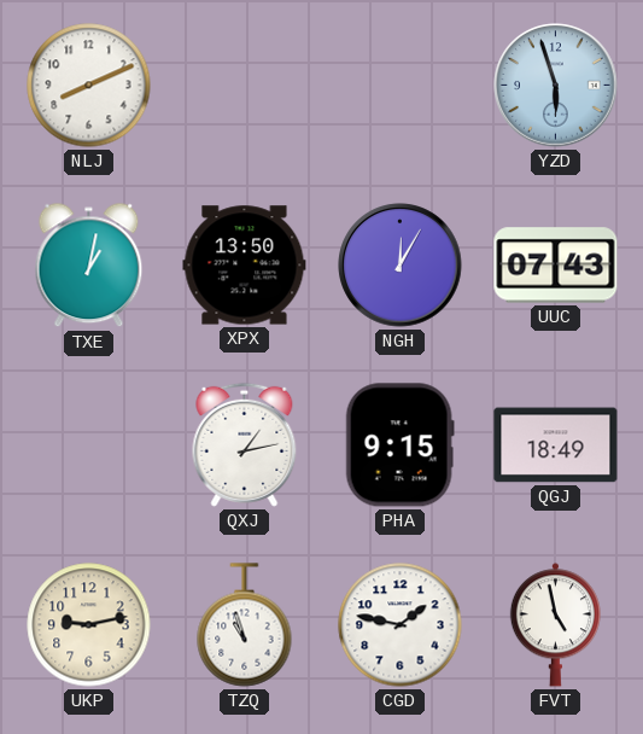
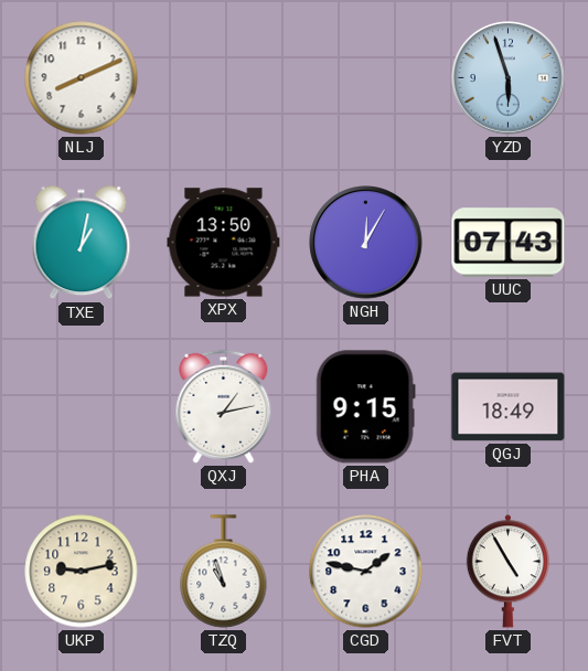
FVT: 4:58 -> 4:55
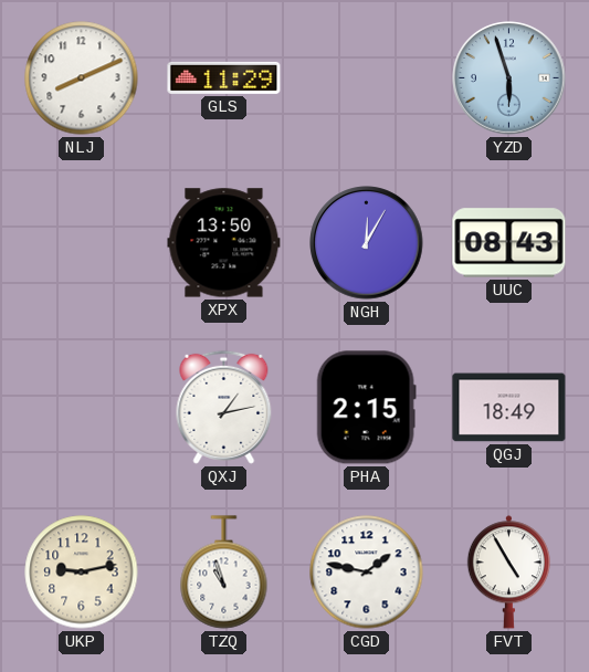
GLS: none -> 11:29
TXE: 1:02 -> none
UUC: 07:43 -> 08:43
PHA: 9:15 -> 2:15
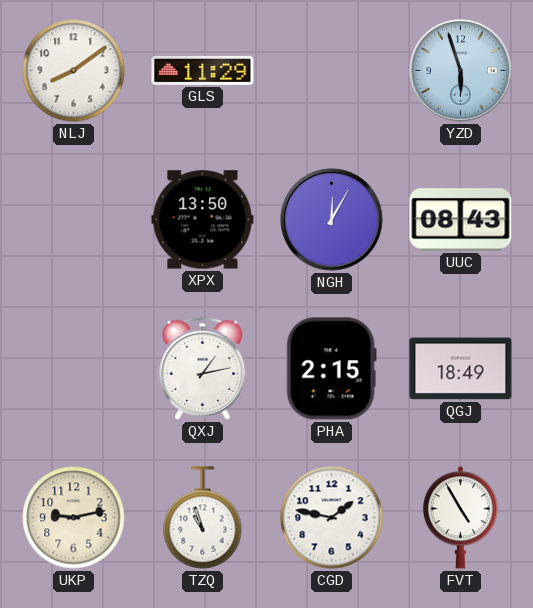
NLJ: 8:11 -> 8:09
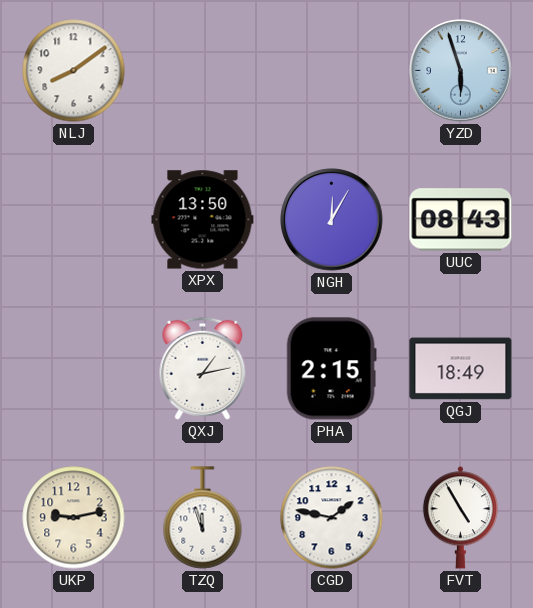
GLS: 11:29 -> none
TZQ: 10:57 -> 11:57
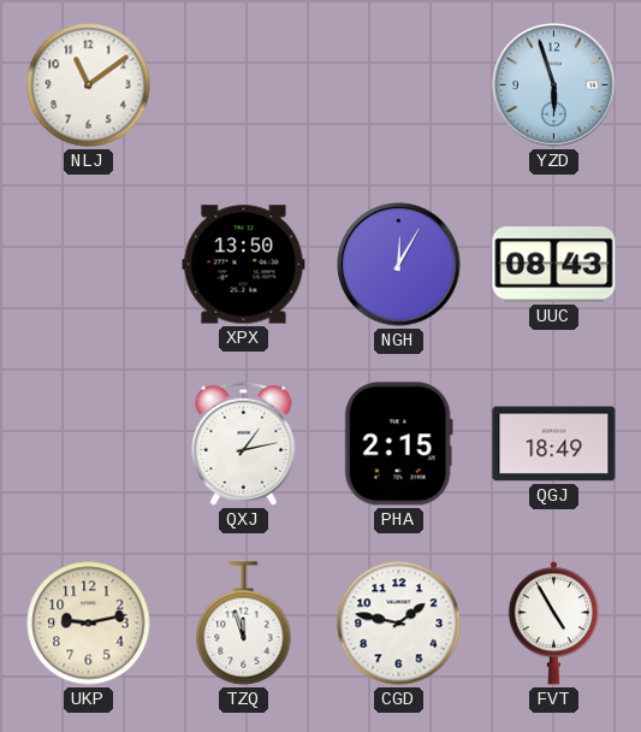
NLJ: 8:09 -> 11:09
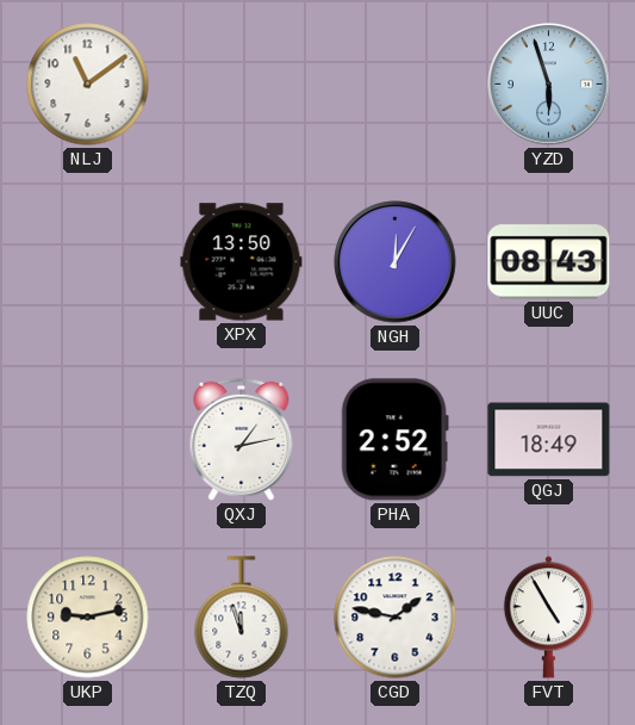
PHA: 2:15 -> 2:52
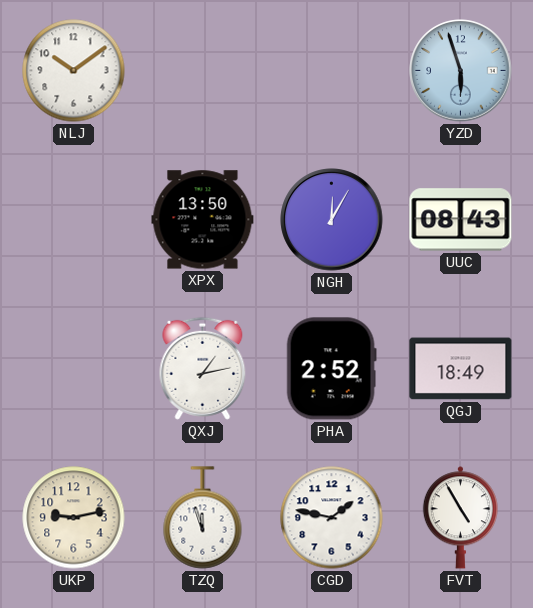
NLJ: 11:09 -> 10:09
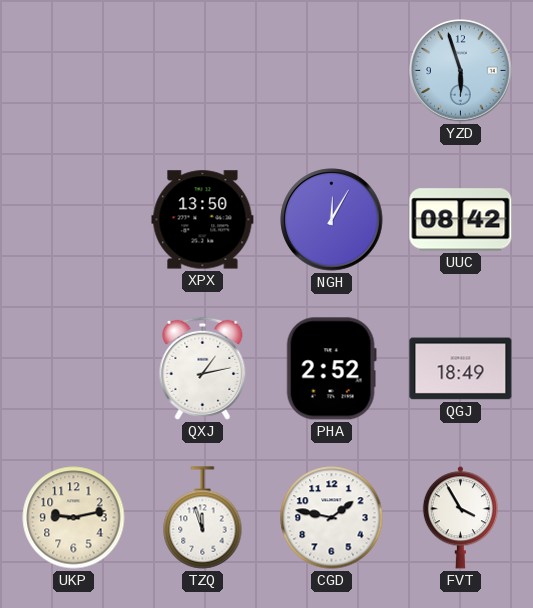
NLJ: 10:09 -> none
UUC: 08:43 -> 08:42
FVT: 4:55 -> 3:55
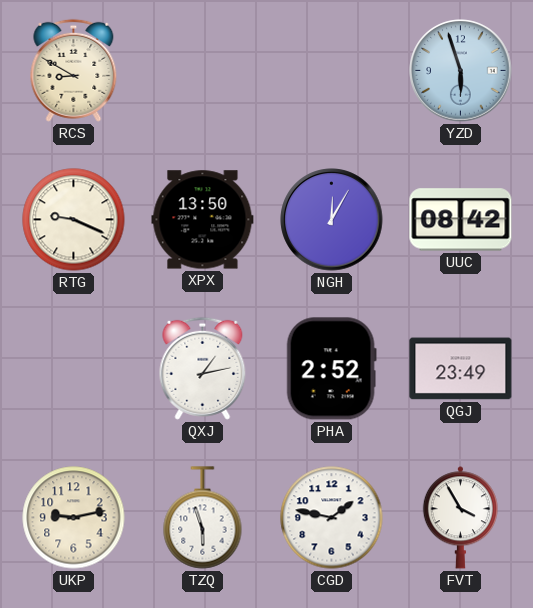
RCS: none -> 8:50
RTG: none -> 9:19
QGJ: 18:49 -> 23:49
TZQ: 11:57 -> 5:57
